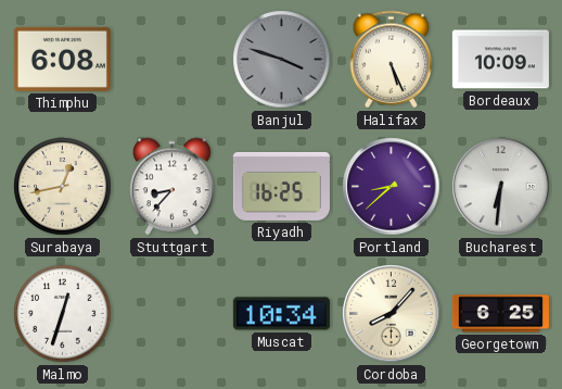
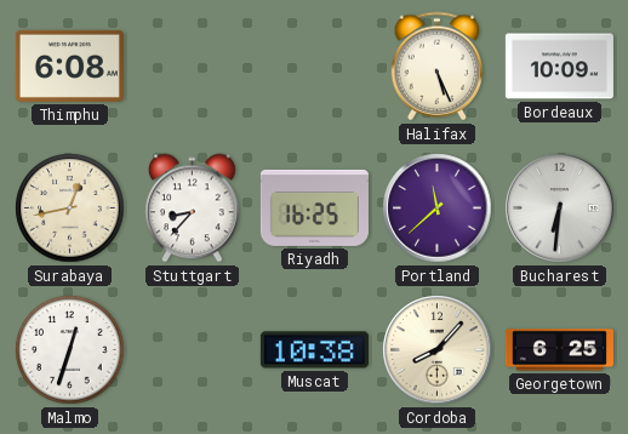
Banjul: 3:48 -> none
Portland: 8:38 -> 11:38
Muscat: 10:34 -> 10:38
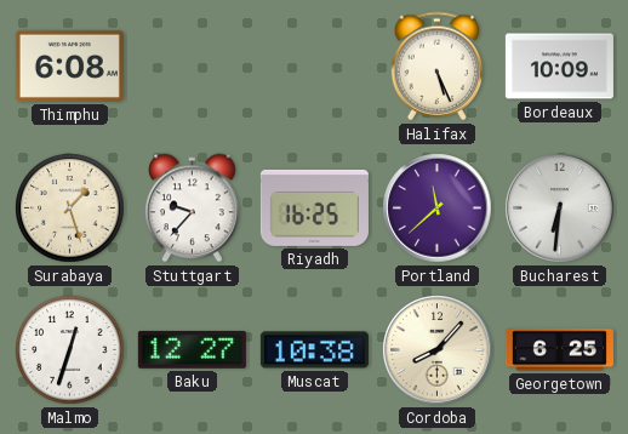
Surabaya: 12:43 -> 1:27
Stuttgart: 8:37 -> 9:37
Baku: none -> 12:27
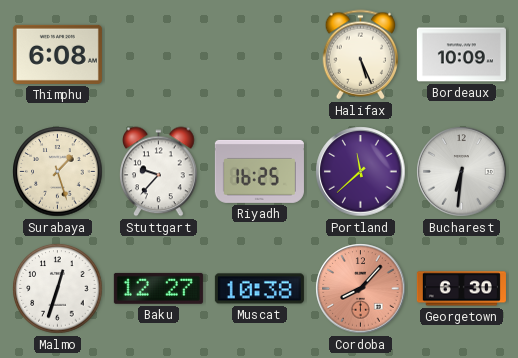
Cordoba dial: cream -> salmon
Georgetown: 6:25 -> 6:30
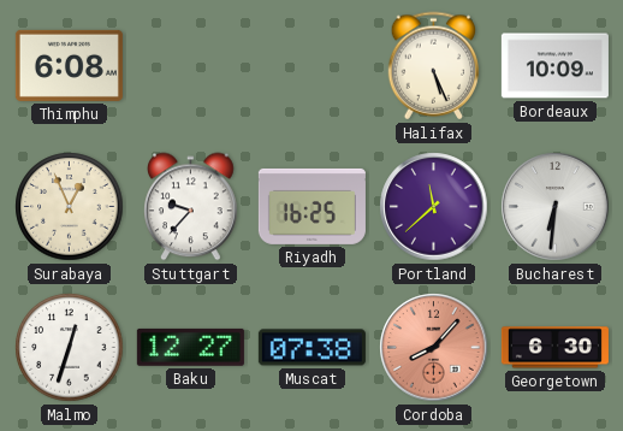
Surabaya: 1:27 -> 12:56
Muscat: 10:38 -> 07:38
